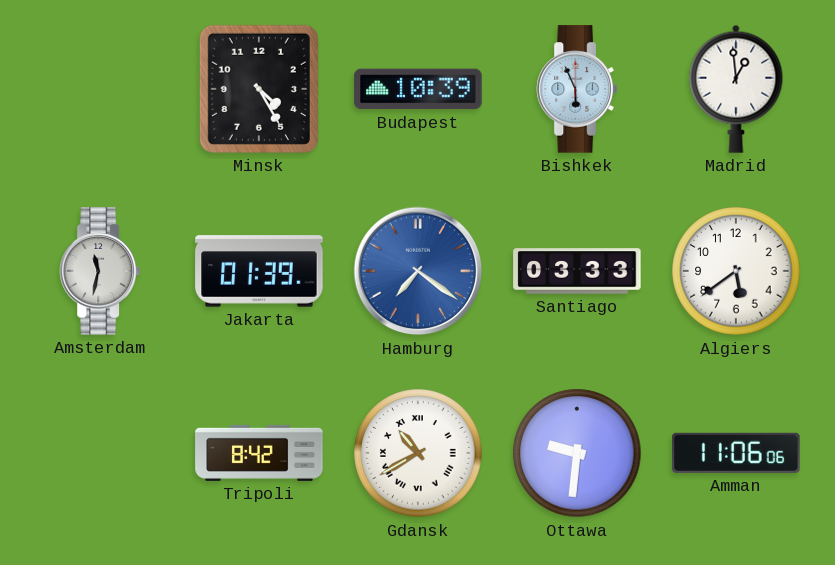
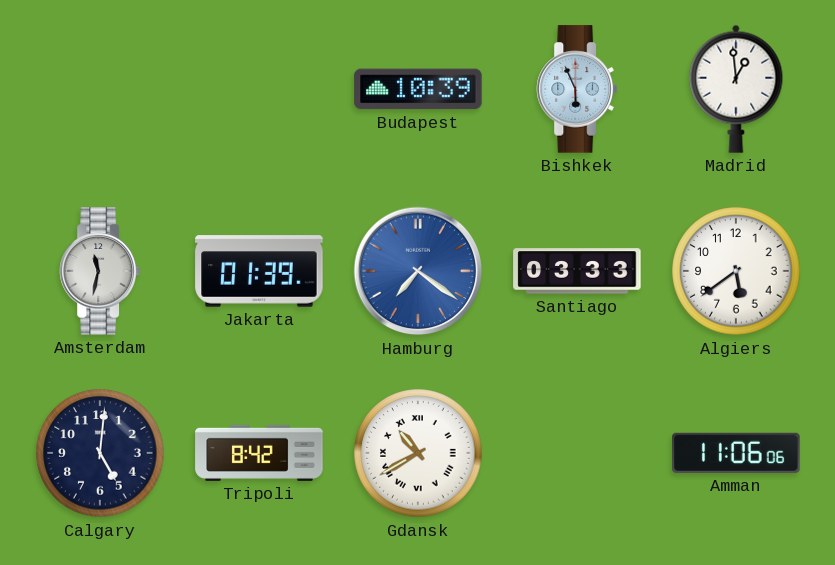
Minsk: 4:25 -> none
Calgary: none -> 5:01
Ottawa: 9:31 -> none
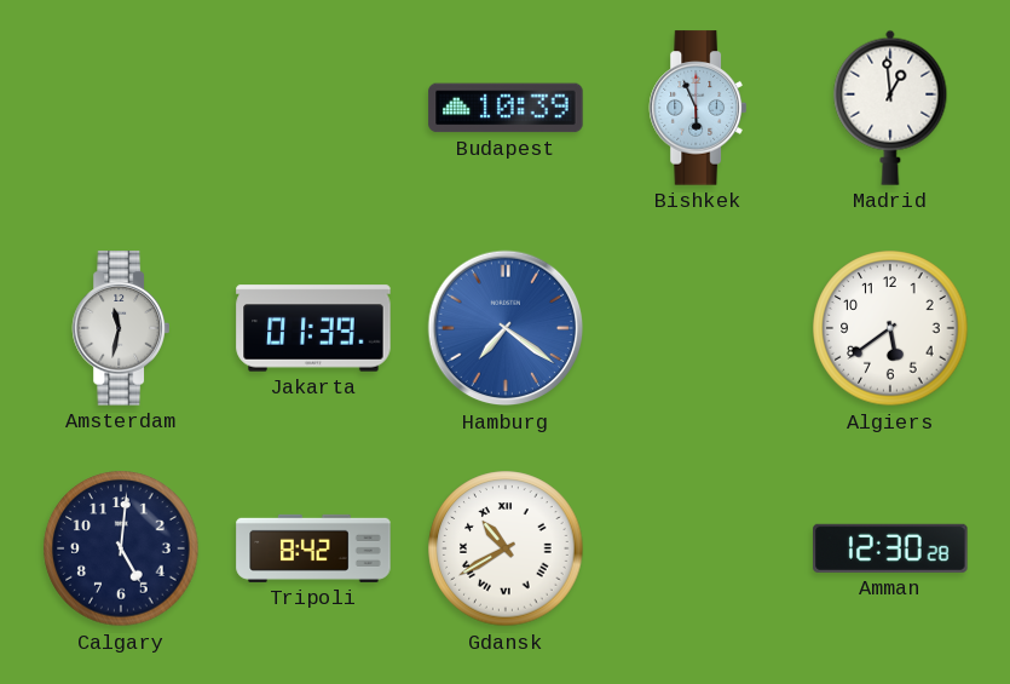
Santiago: 03:33 -> none
Amman: 11:06 -> 12:30
